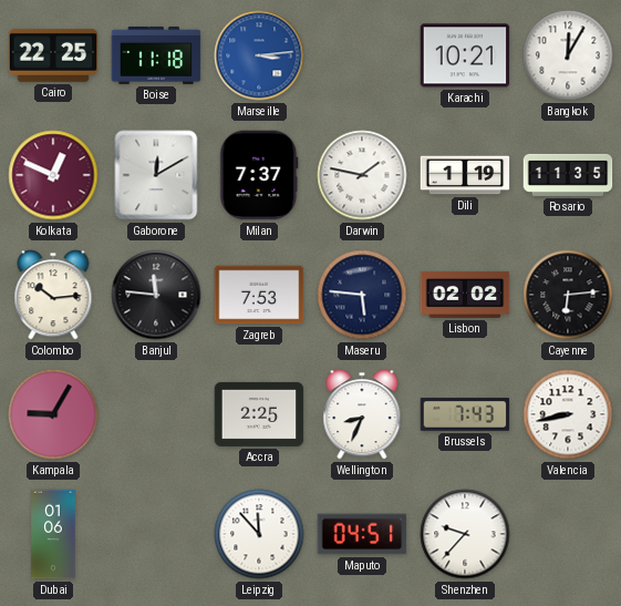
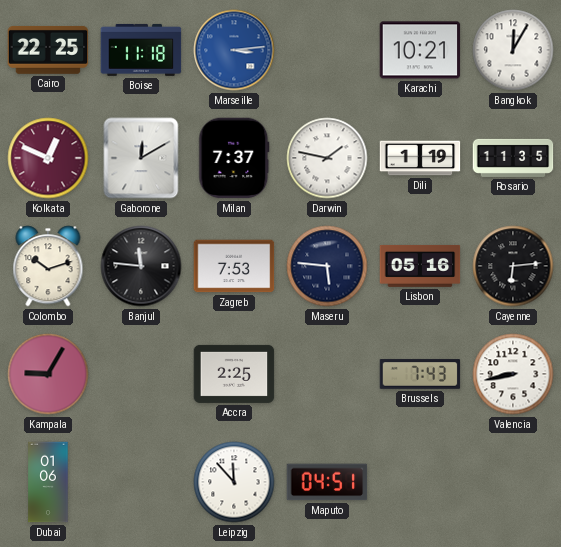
Colombo: 10:14 -> 10:12
Lisbon: 02:02 -> 05:16
Wellington: 8:34 -> none
Shenzhen: 9:37 -> none
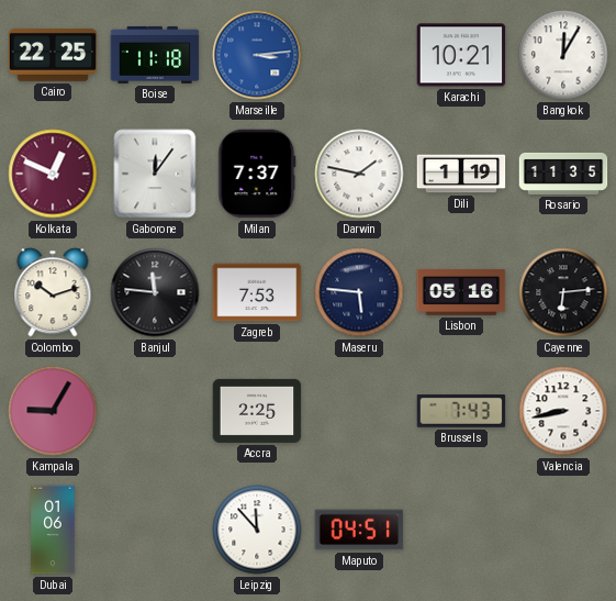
Gaborone: 12:10 -> 12:06
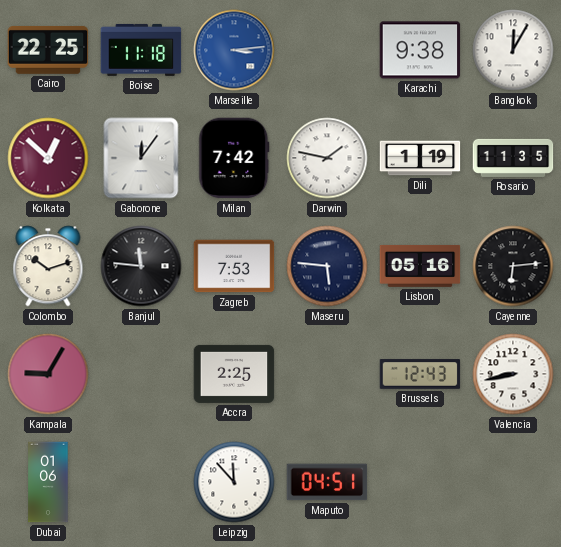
Karachi: 10:21 -> 9:38
Kolkata: 12:49 -> 12:52
Milan: 7:37 -> 7:42
Brussels: 7:43 -> 12:43
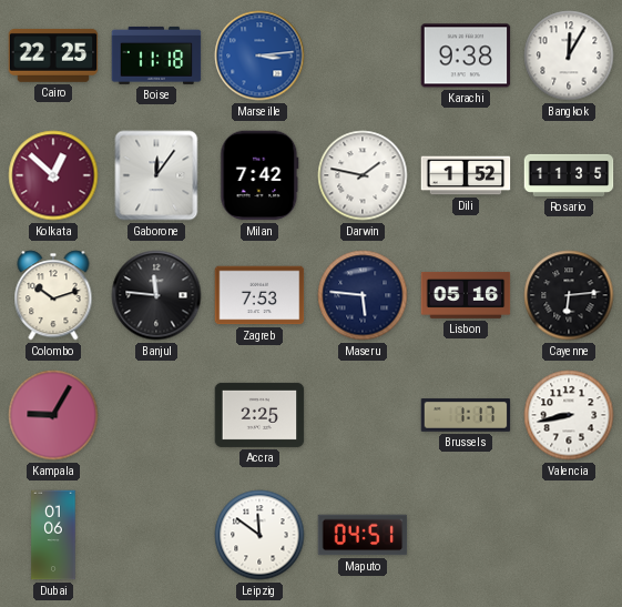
Dili: 1:19 -> 1:52
Brussels: 12:43 -> 1:17
Leipzig: 11:53 -> 11:51
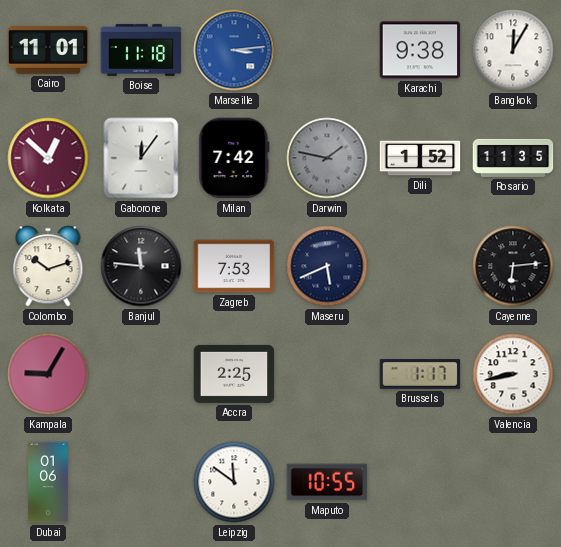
Cairo: 22:25 -> 11:01
Darwin dial: white -> grey
Maseru: 5:46 -> 5:41
Lisbon: 05:16 -> none
Maputo: 04:51 -> 10:55
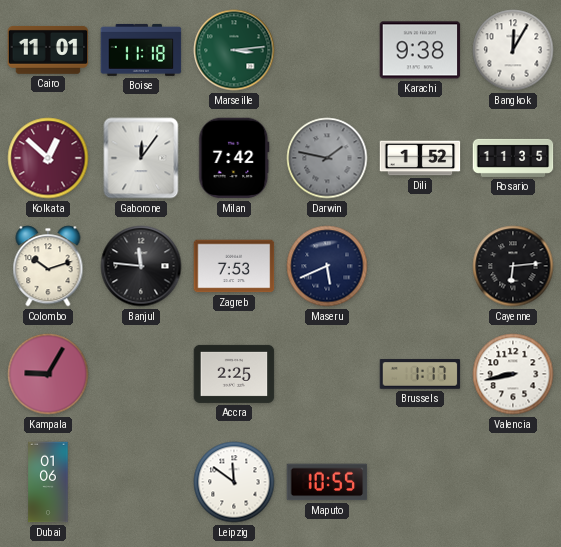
Marseille dial: blue -> green
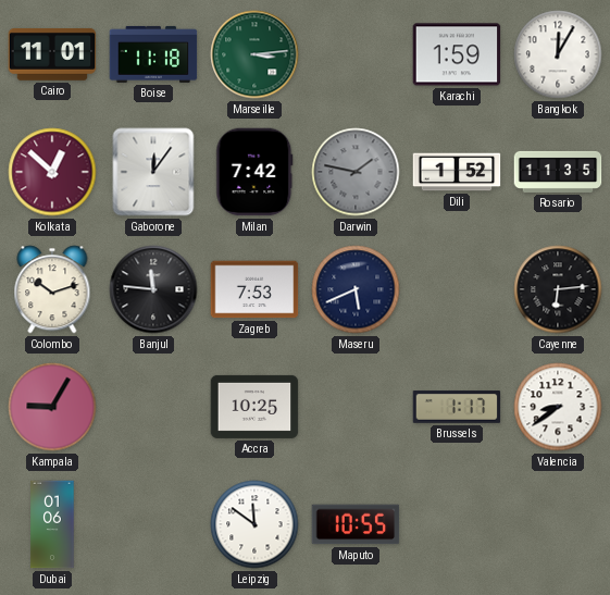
Karachi: 9:38 -> 1:59
Accra: 2:25 -> 10:25
Valencia: 8:43 -> 8:39
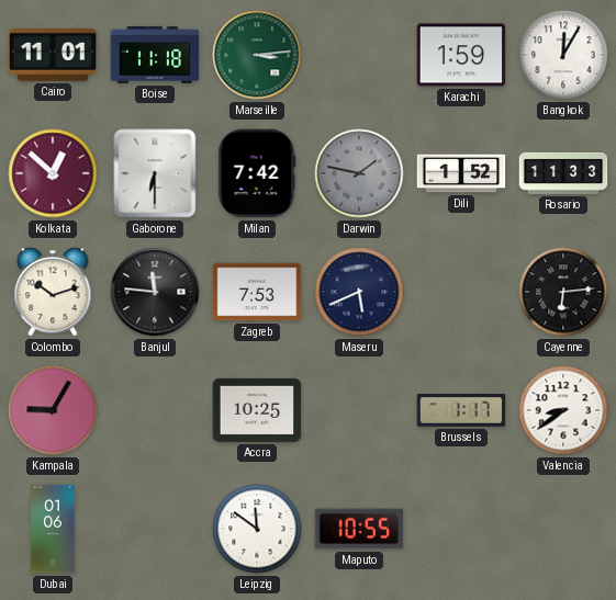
Gaborone: 12:06 -> 6:30
Rosario: 11:35 -> 11:33
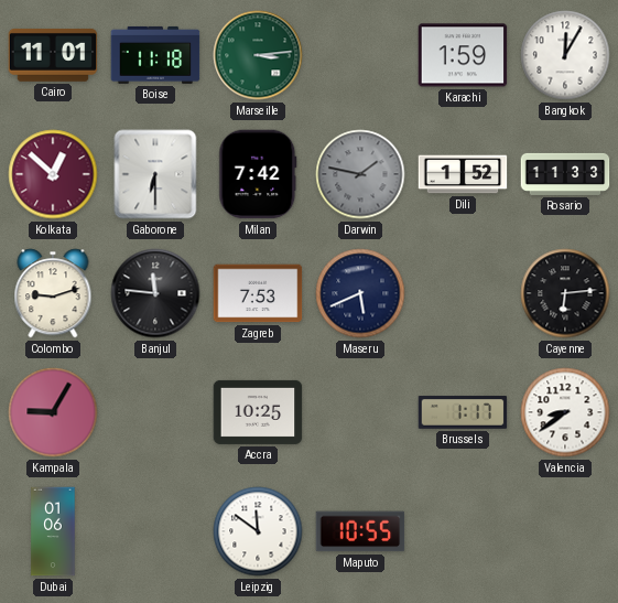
Colombo: 10:12 -> 9:12
